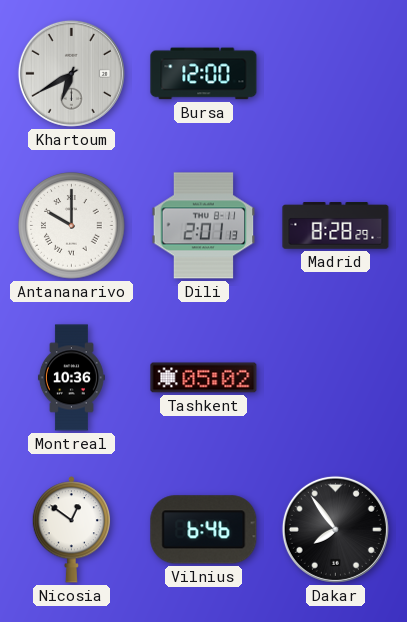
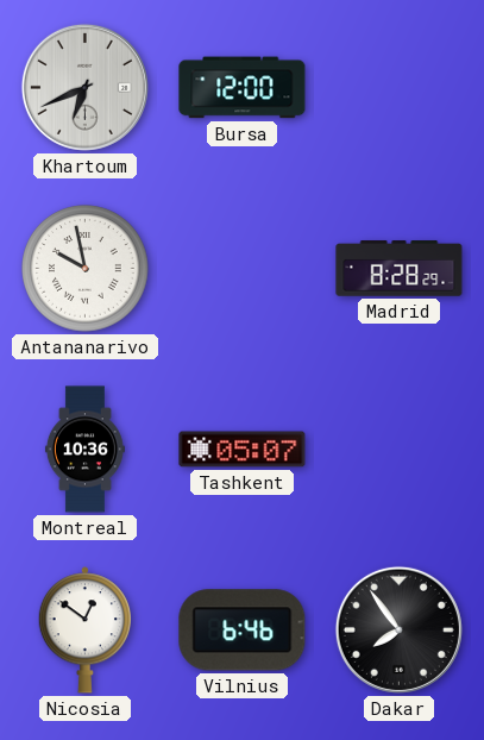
Khartoum: 6:40 -> 6:41
Antananarivo: 10:00 -> 9:58
Dili: 2:01 -> none
Tashkent: 05:02 -> 05:07
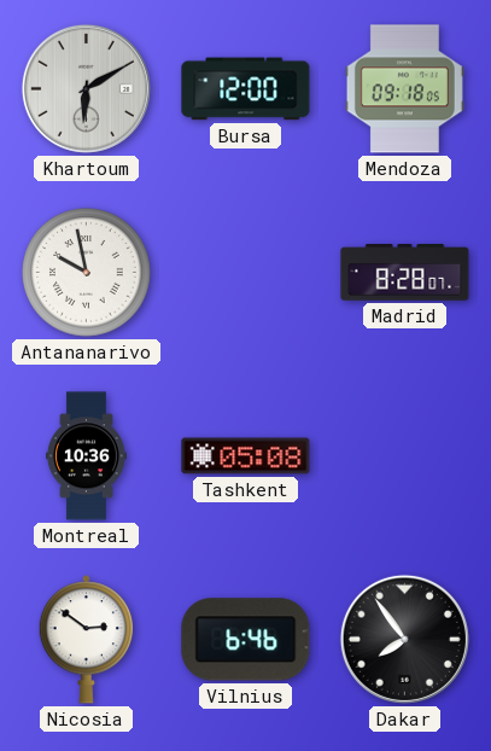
Khartoum: 6:41 -> 6:10
Mendoza: none -> 09:18
Madrid: 8:28:29 -> 8:28:07
Tashkent: 05:07 -> 05:08
Nicosia: 12:51 -> 2:51
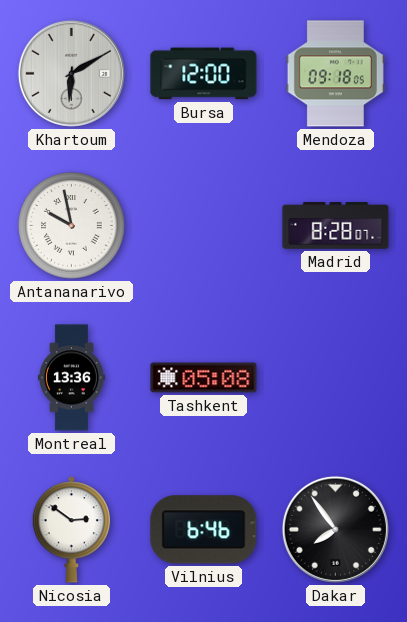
Montreal: 10:36 -> 13:36
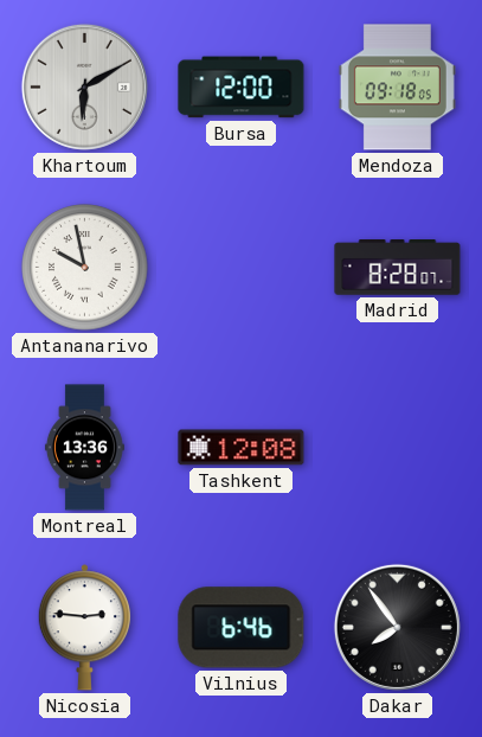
Tashkent: 05:08 -> 12:08
Nicosia: 2:51 -> 2:46
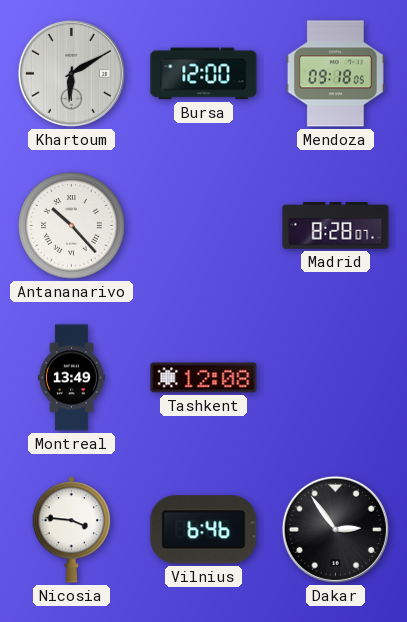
Antananarivo: 9:58 -> 10:23
Montreal: 13:36 -> 13:49
Nicosia: 2:46 -> 3:46
Dakar: 7:54 -> 2:54
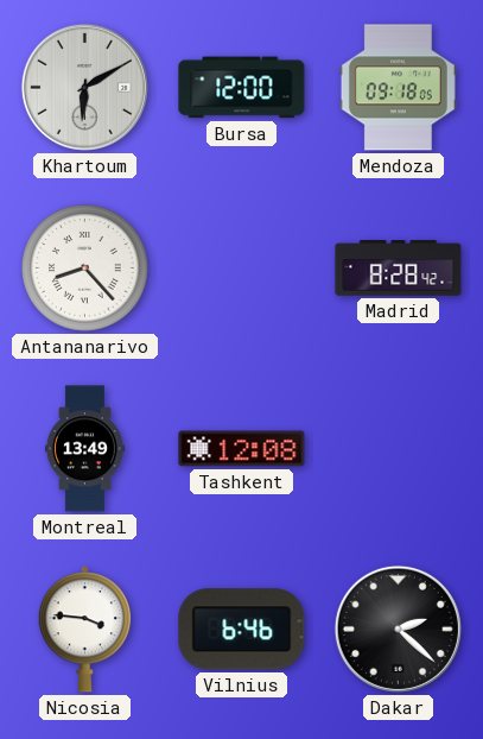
Antananarivo: 10:23 -> 8:23
Madrid: 8:28:07 -> 8:28:42
Dakar: 2:54 -> 2:22
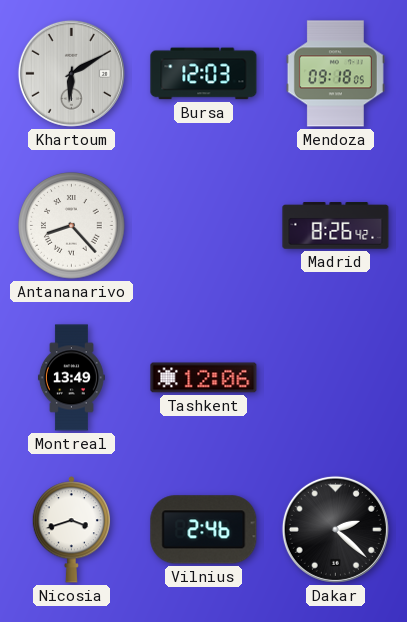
Bursa: 12:00 -> 12:03
Madrid: 8:28 -> 8:26
Tashkent: 12:08 -> 12:06
Nicosia: 3:46 -> 3:42
Vilnius: 6:46 -> 2:46
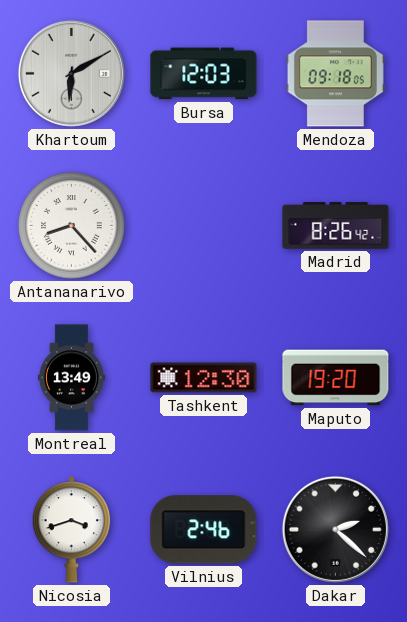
Tashkent: 12:06 -> 12:30
Maputo: none -> 19:20
